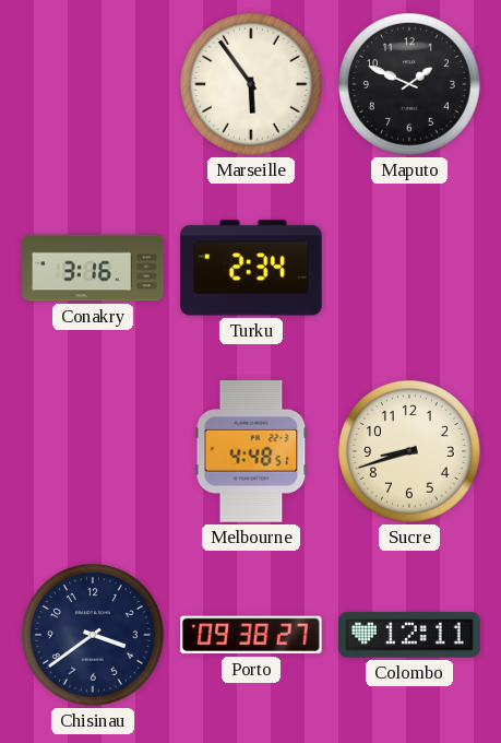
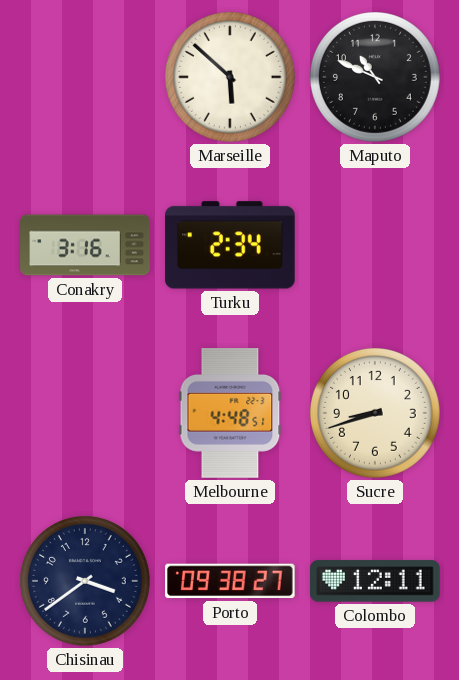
Marseille: 5:54 -> 5:52
Maputo: 1:49 -> 10:49
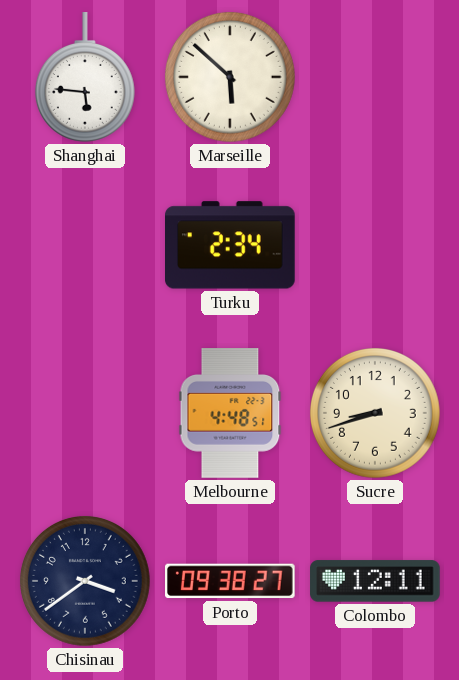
Shanghai: none -> 5:46
Maputo: 10:49 -> none
Conakry: 3:16 -> none
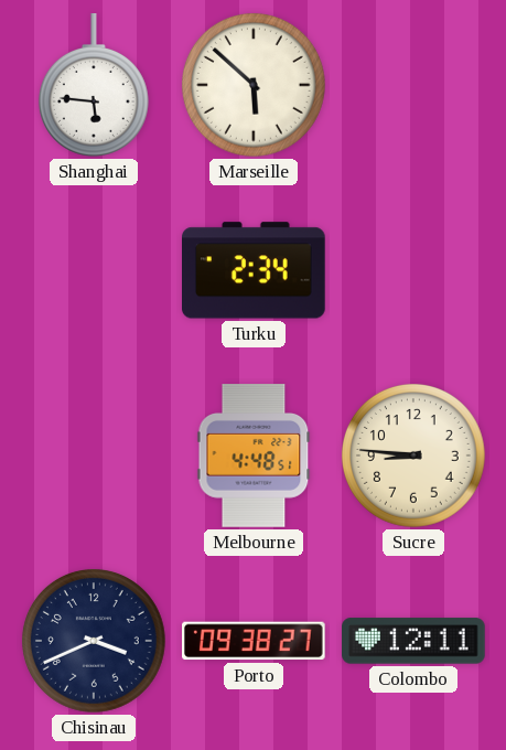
Sucre: 8:42 -> 8:46
Chisinau: 3:39 -> 3:41
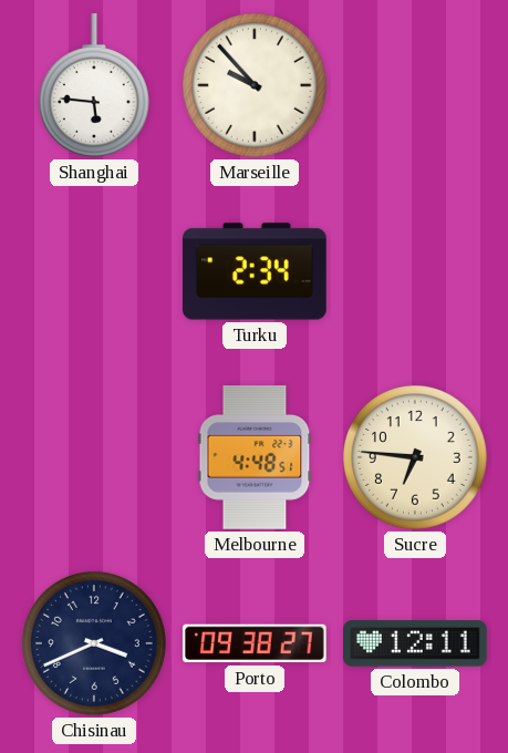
Marseille: 5:52 -> 9:53
Sucre: 8:46 -> 6:46
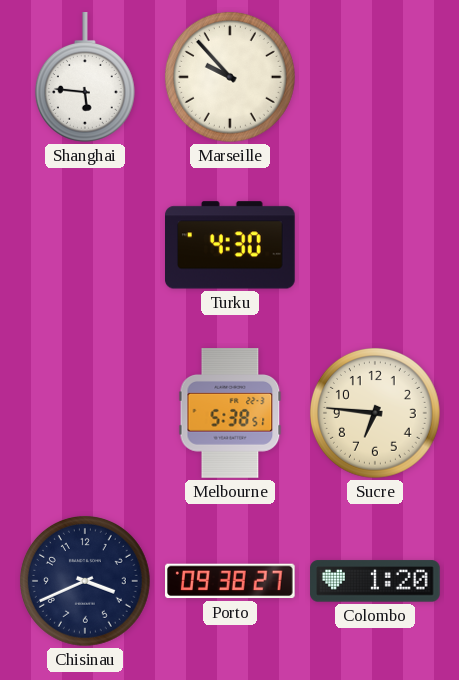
Turku: 2:34 -> 4:30
Melbourne: 4:48 -> 5:38
Colombo: 12:11 -> 1:20
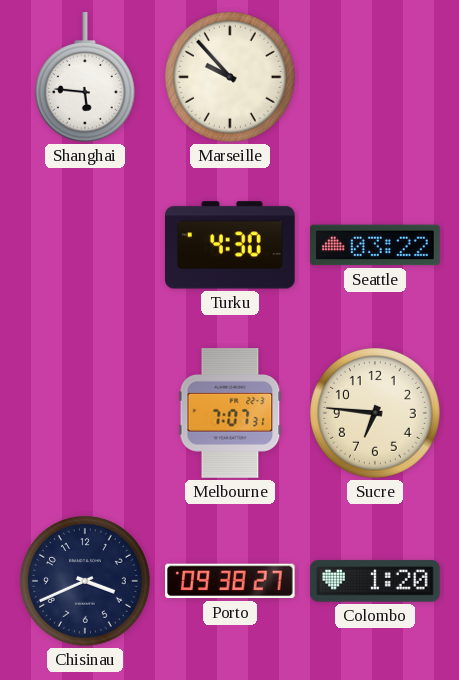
Seattle: none -> 03:22
Melbourne: 5:38 -> 7:07
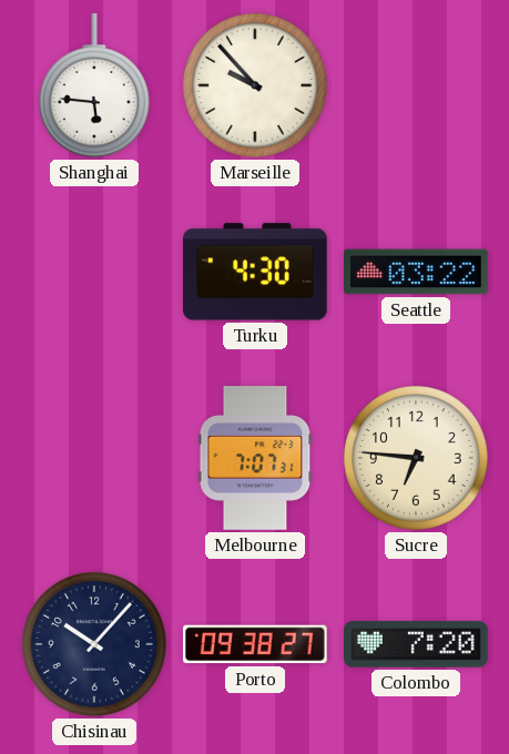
Chisinau: 3:41 -> 10:07
Colombo: 1:20 -> 7:20
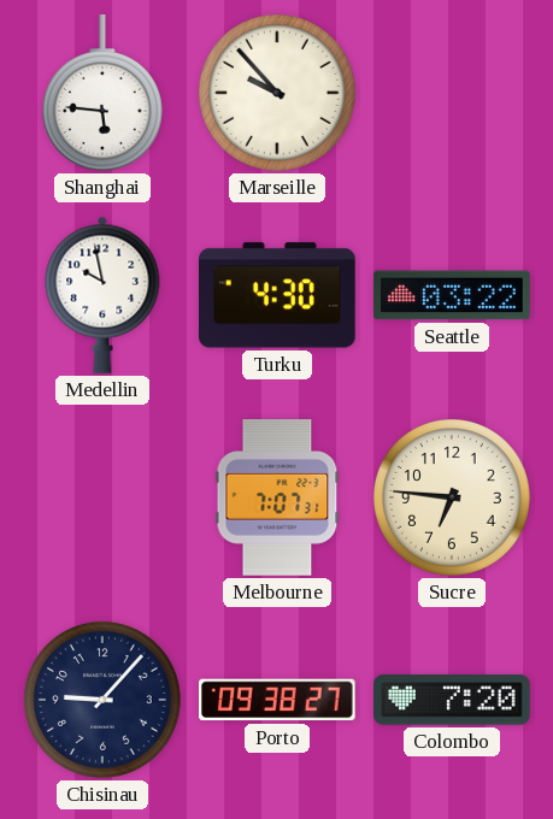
Medellin: none -> 9:58
Chisinau: 10:07 -> 9:07
